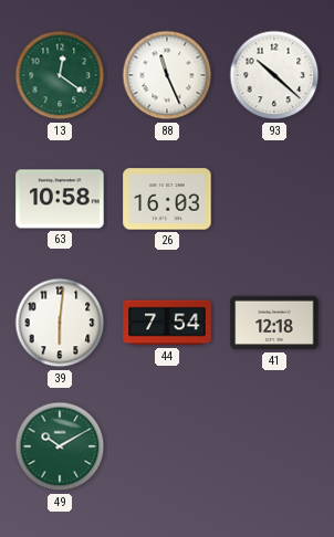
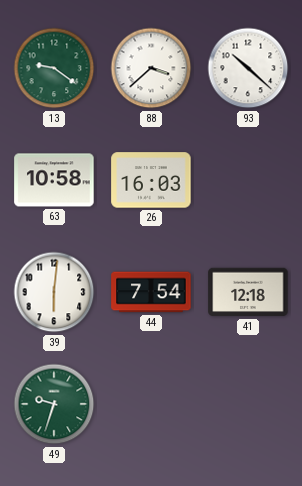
13: 12:21 -> 9:21
88: 11:26 -> 3:38
49: 10:10 -> 9:33
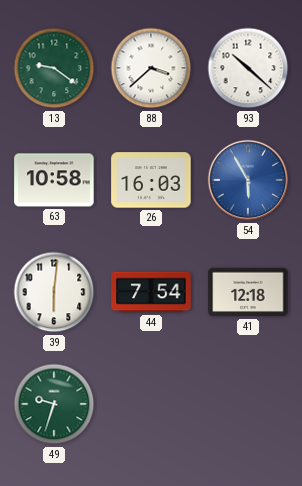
54: none -> 5:55
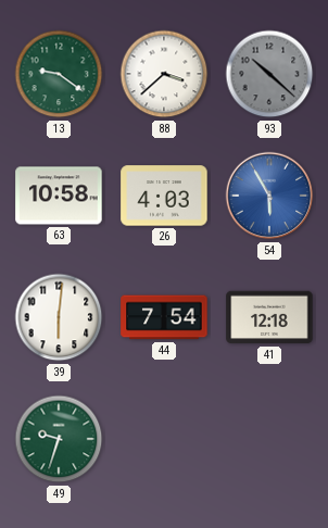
93 dial: white -> grey
26: 16:03 -> 4:03
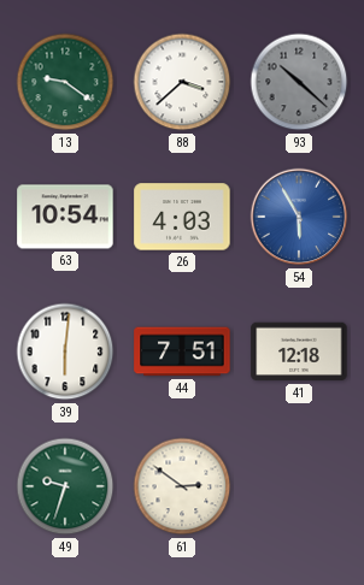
63: 10:58 -> 10:54
44: 7:54 -> 7:51
61: none -> 2:51
